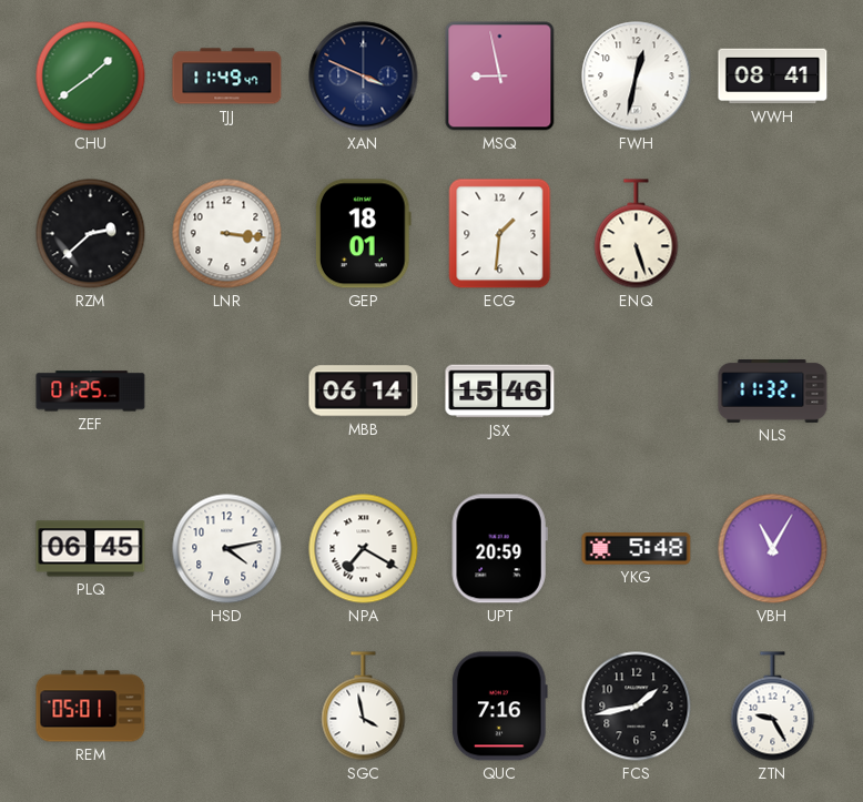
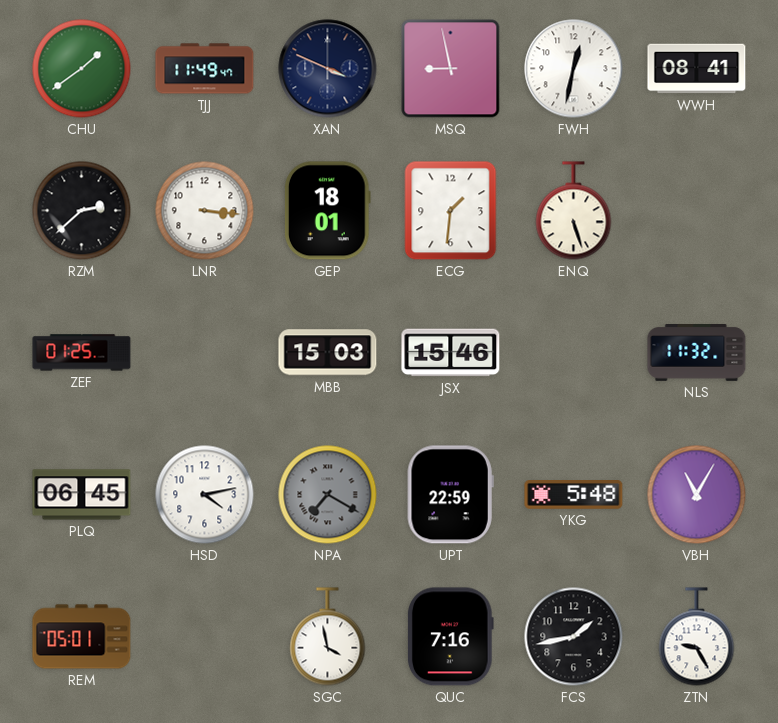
MBB: 06:14 -> 15:03
NPA dial: white -> grey
UPT: 20:59 -> 22:59
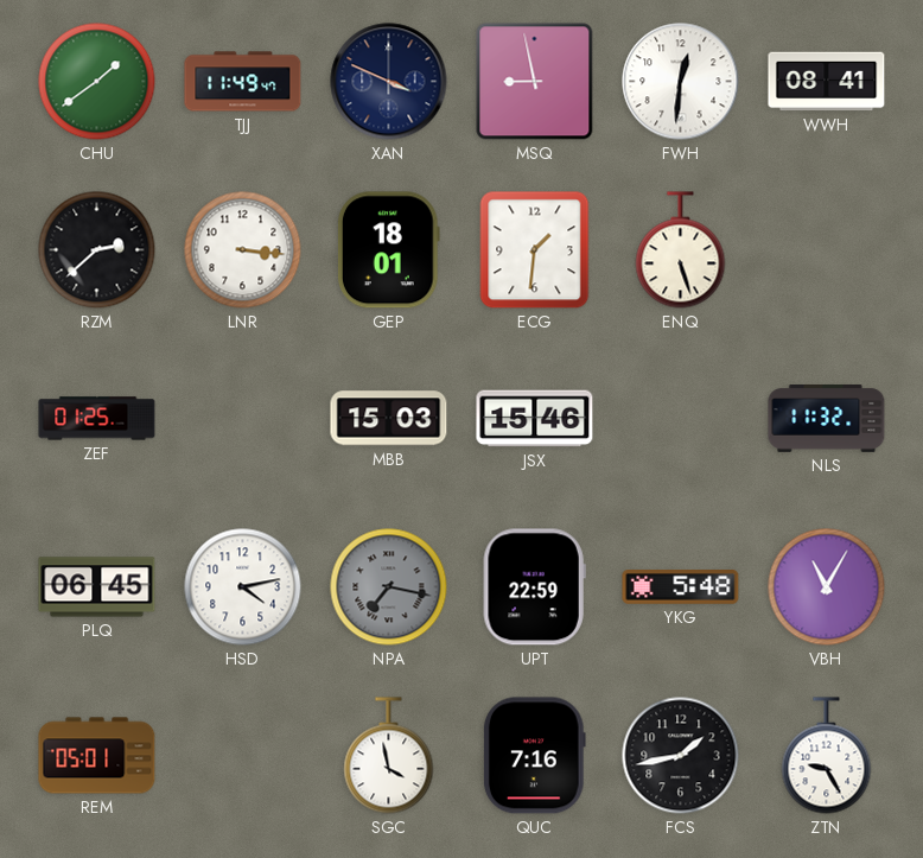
FWH: 12:32 -> 12:31
NPA: 7:20 -> 7:17
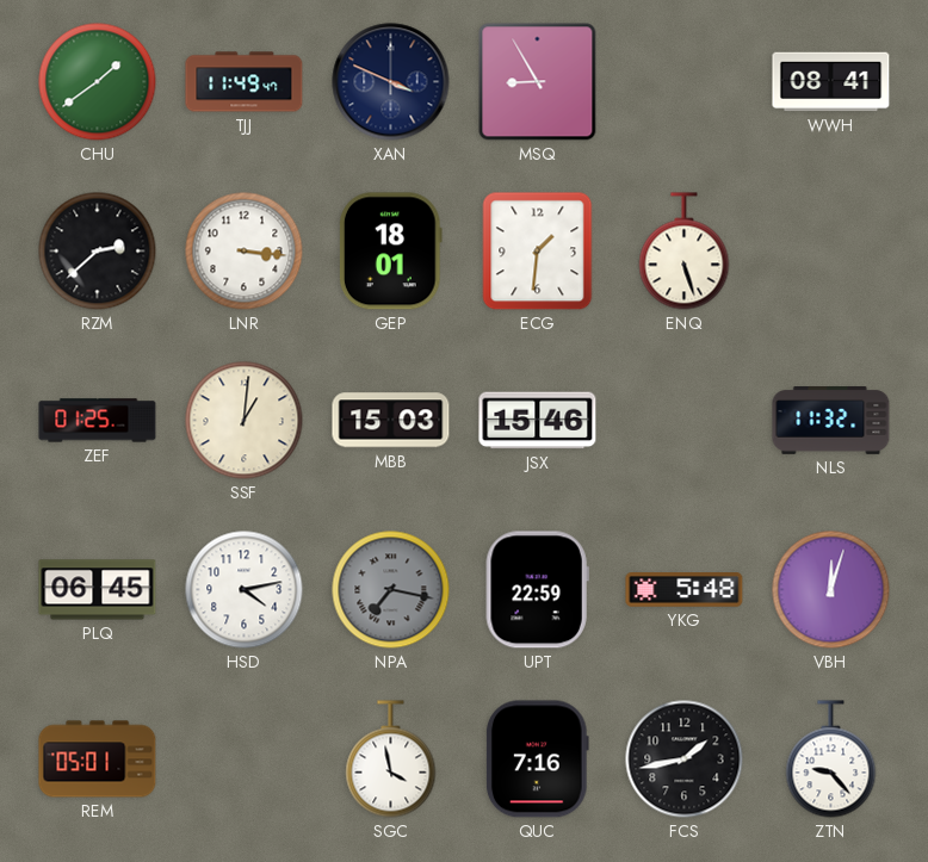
MSQ: 8:58 -> 8:55
FWH: 12:31 -> none
SSF: none -> 1:01
VBH: 11:05 -> 12:03
ZTN: 9:25 -> 9:23
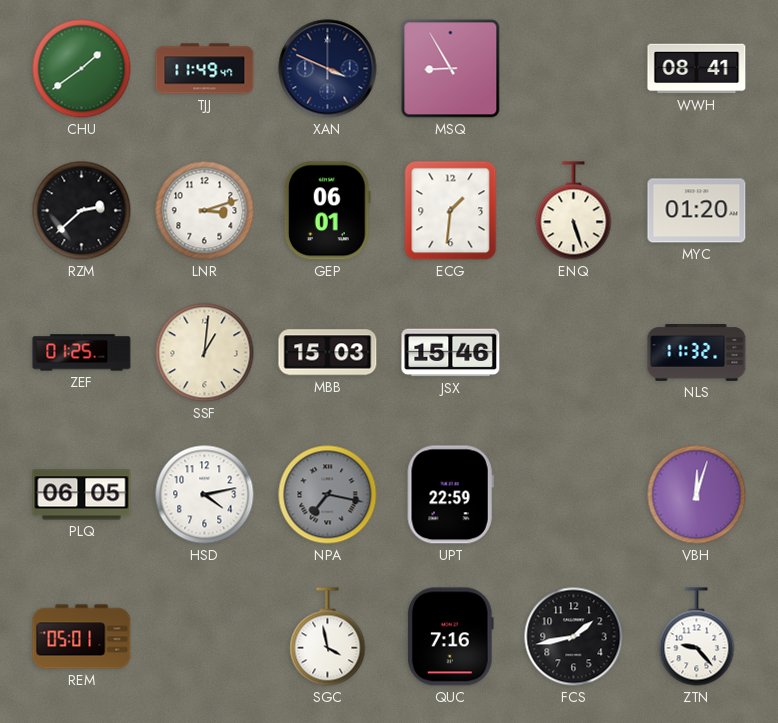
LNR: 3:16 -> 3:12
GEP: 18:01 -> 06:01
MYC: none -> 01:20
PLQ: 06:45 -> 06:05
YKG: 5:48 -> none
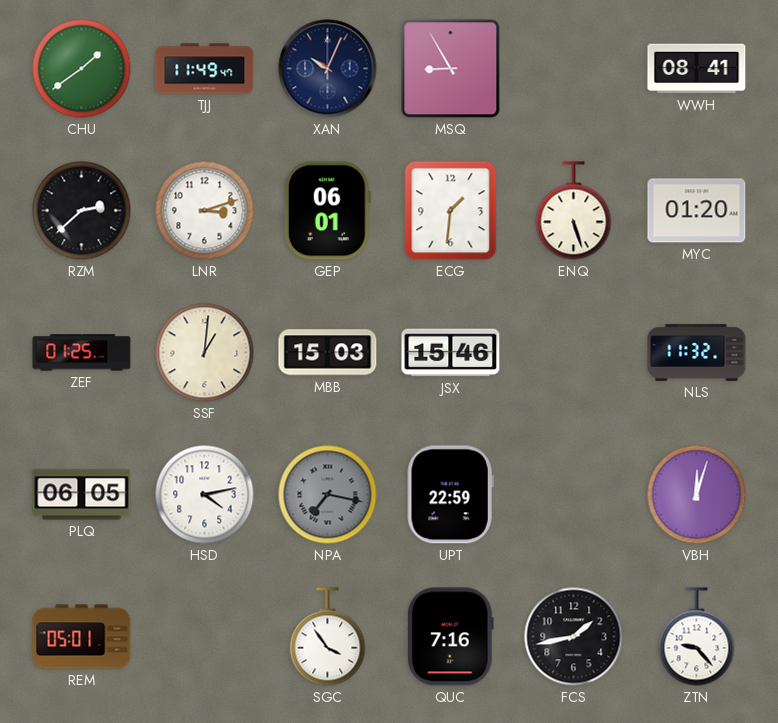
XAN: 3:49 -> 10:04
SGC: 3:58 -> 3:54
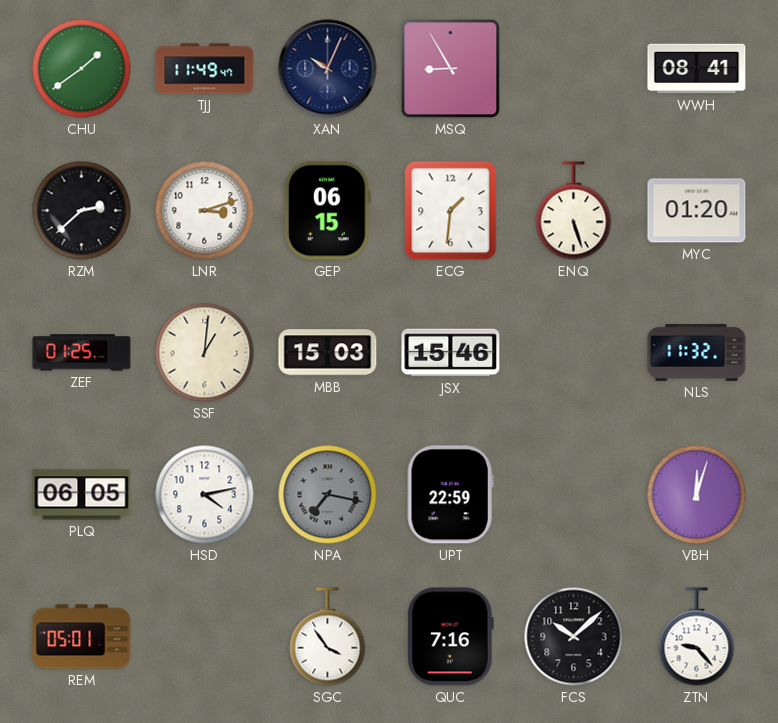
GEP: 06:01 -> 06:15
FCS: 1:43 -> 10:08
